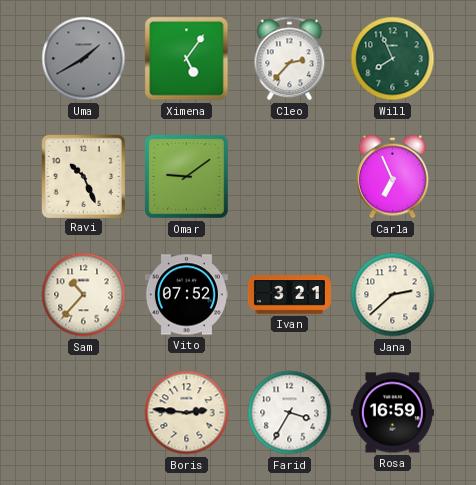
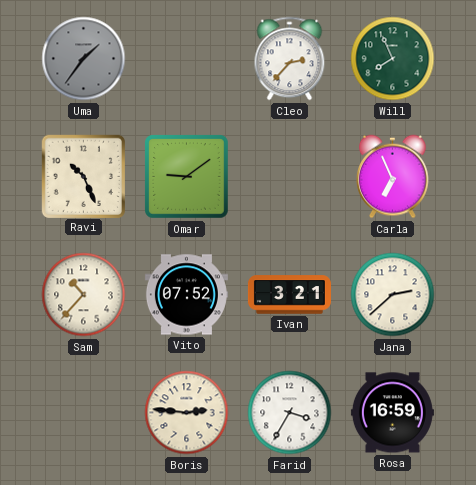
Uma: 1:40 -> 1:36
Ximena: 5:06 -> none
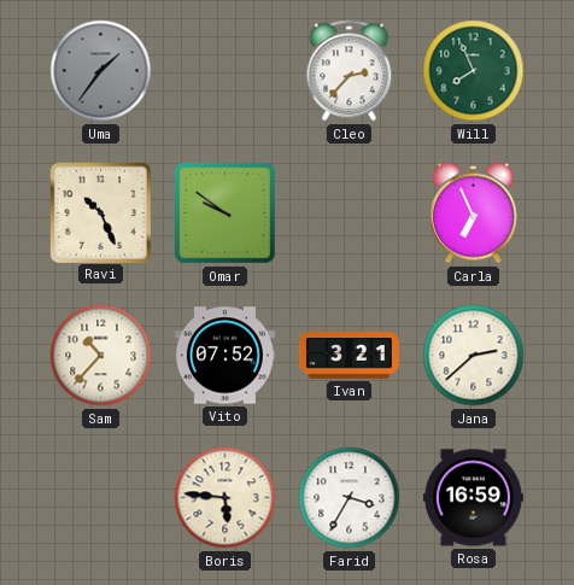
Omar: 9:09 -> 9:51
Boris: 2:46 -> 5:46
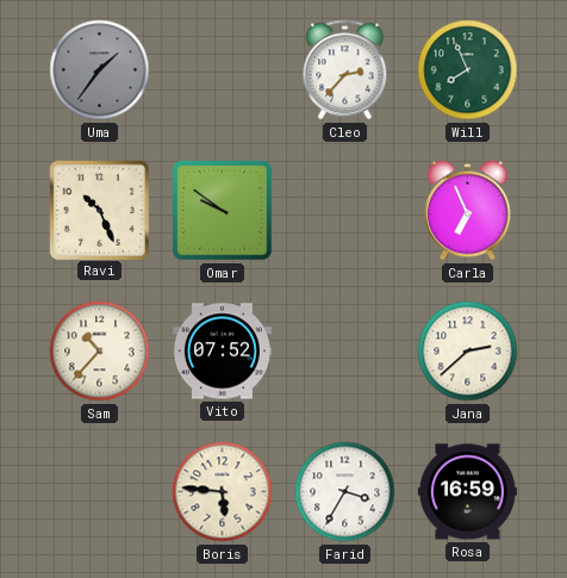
Ivan: 3:21 -> none
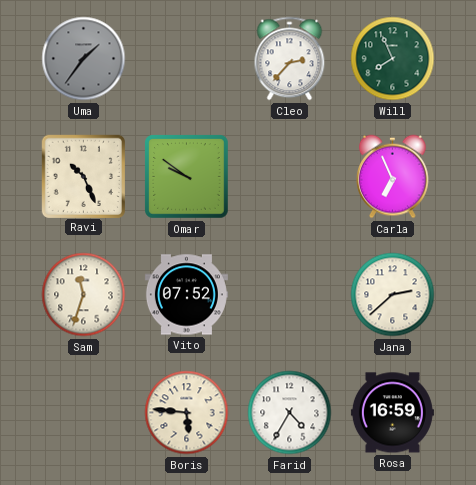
Sam: 10:37 -> 11:33
Farid: 3:35 -> 4:35
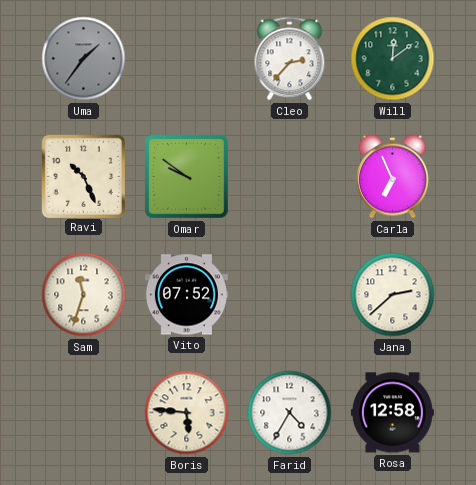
Will: 7:56 -> 12:09
Rosa: 16:59 -> 12:58
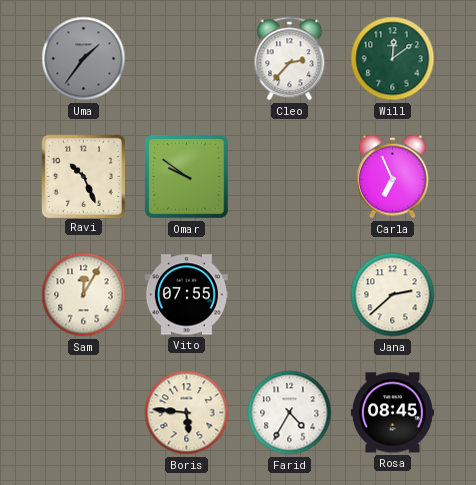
Sam: 11:33 -> 12:05
Vito: 07:52 -> 07:55
Rosa: 12:58 -> 08:45
